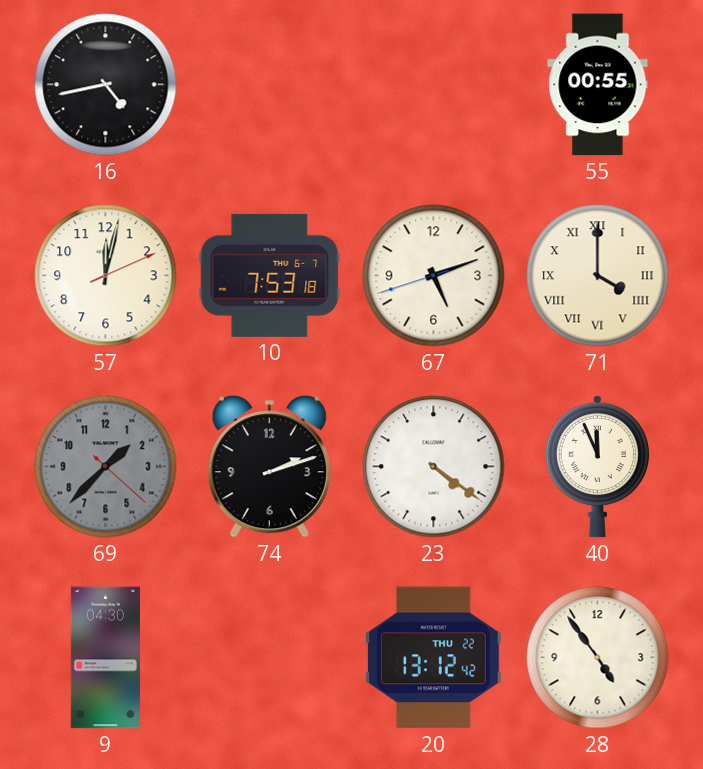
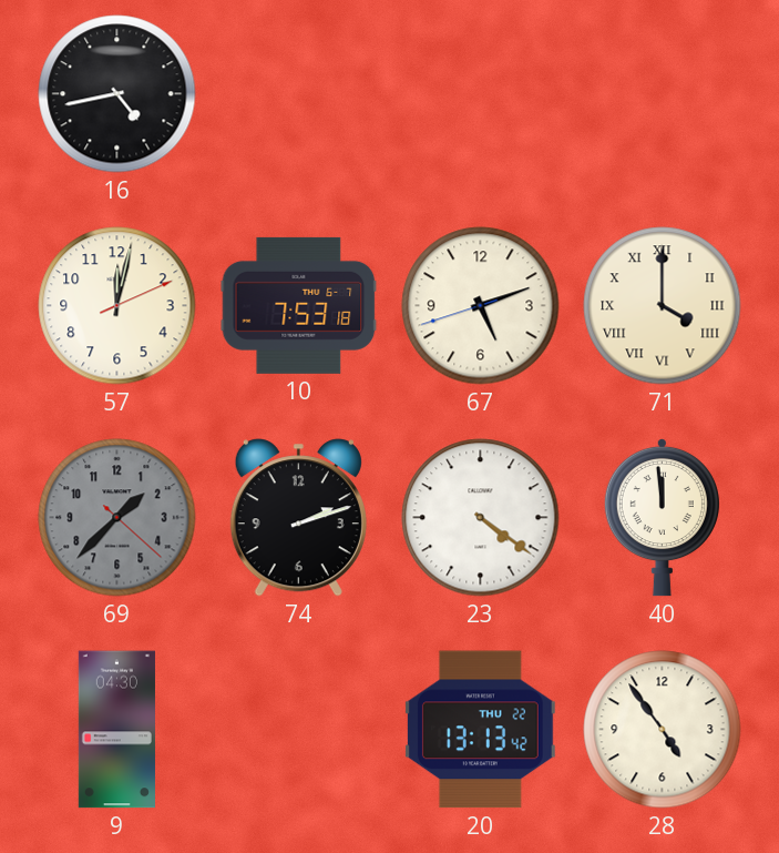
55: 00:55 -> none
40: 11:56 -> 11:59
20: 13:12 -> 13:13
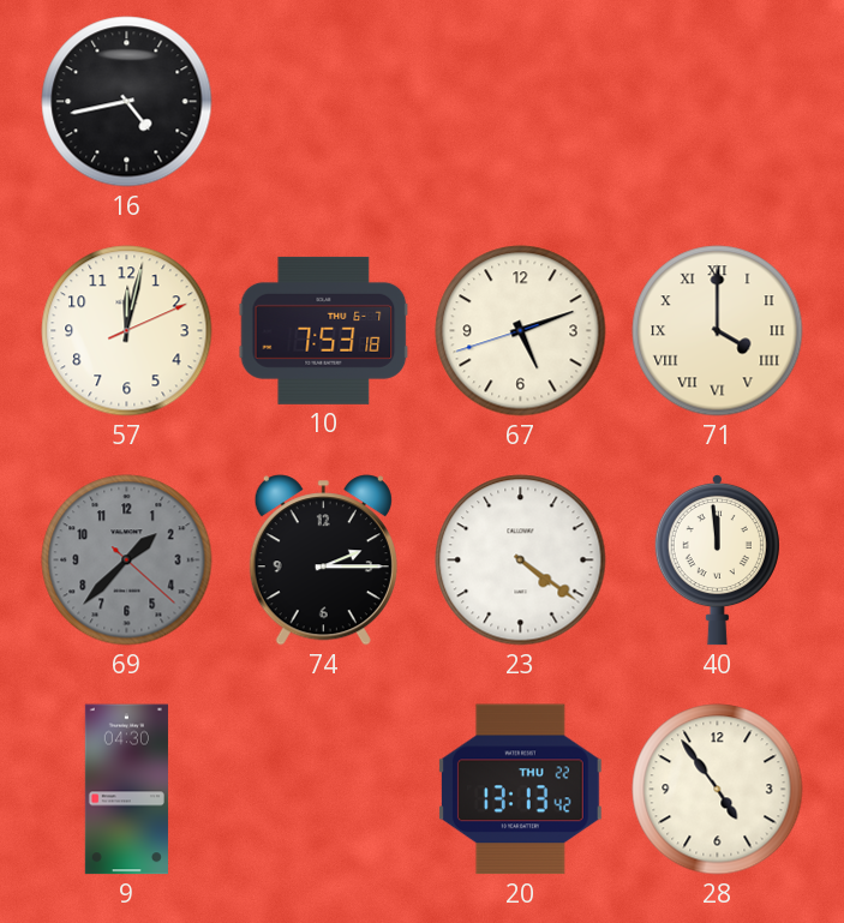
74: 2:12 -> 2:15
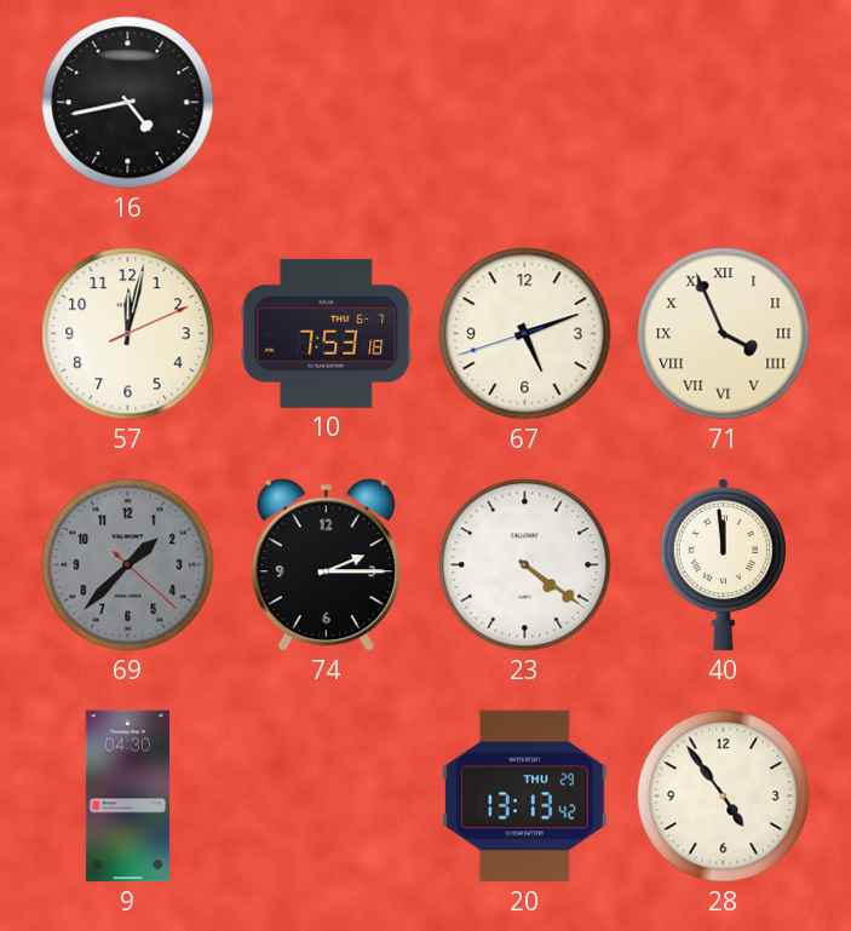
71: 4:00 -> 3:56
20 date: THU 22 -> THU 29
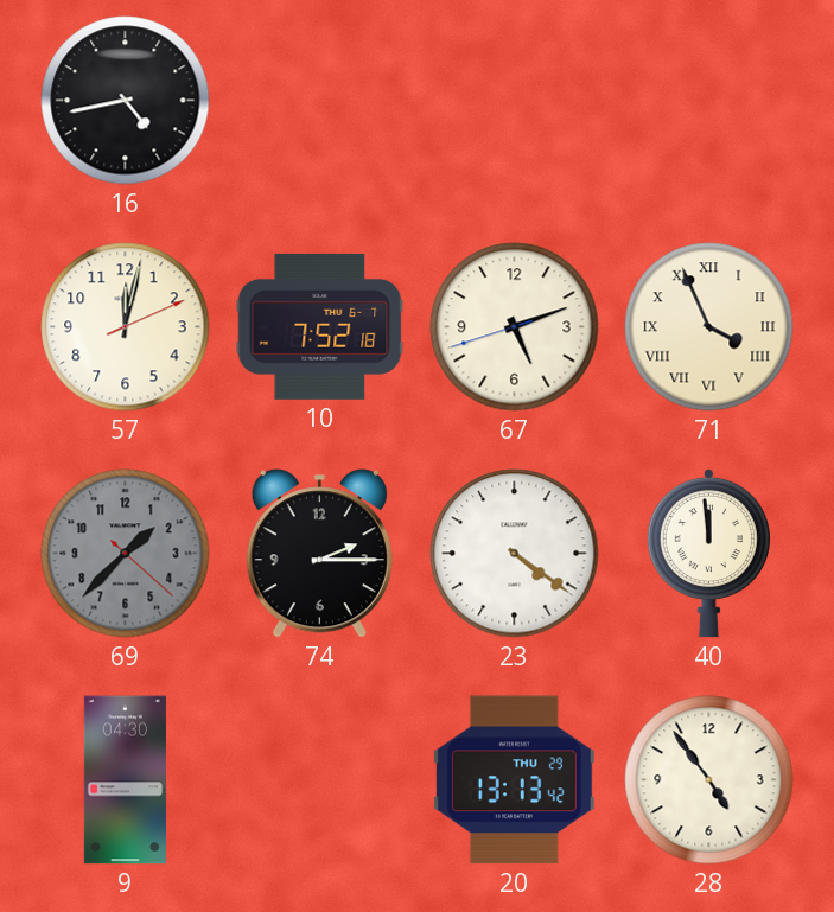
10: 7:53 -> 7:52
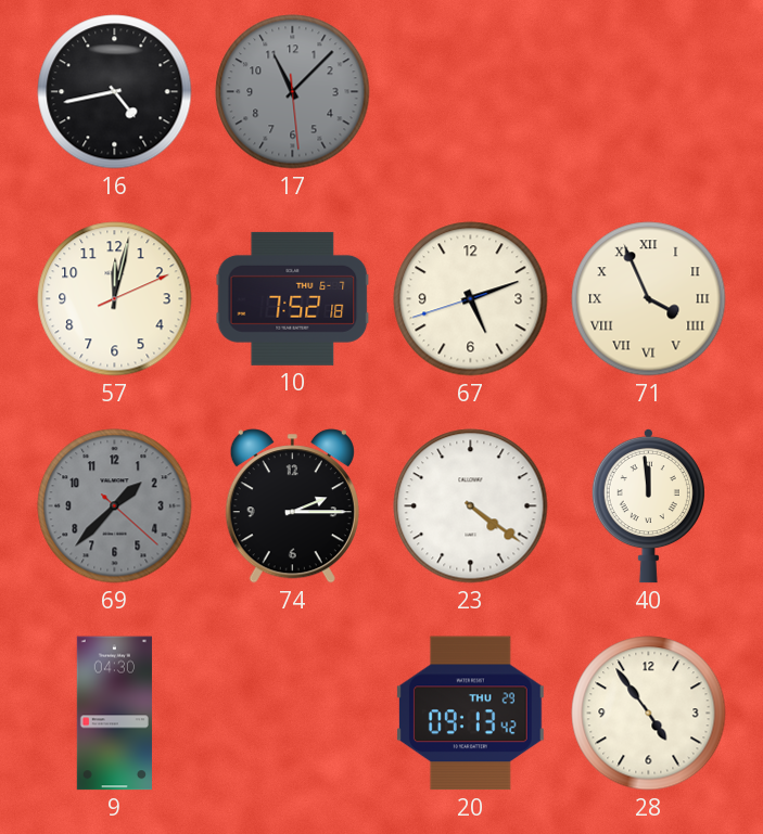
17: none -> 11:07
20: 13:13 -> 09:13
